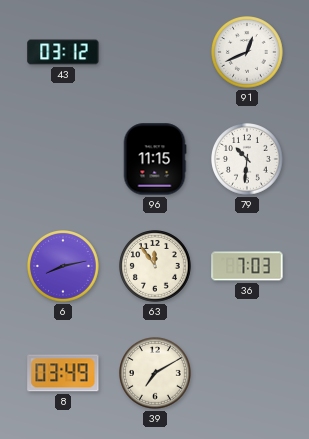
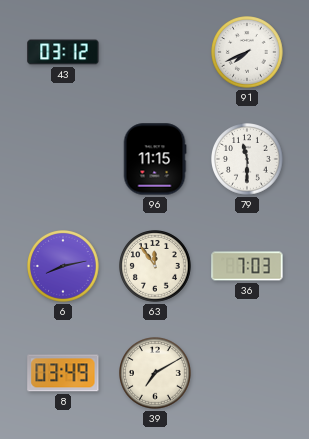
91: 12:41 -> 7:41
79: 10:31 -> 11:30
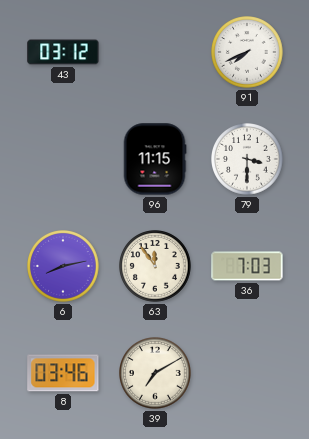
79: 11:30 -> 3:30
8: 03:49 -> 03:46
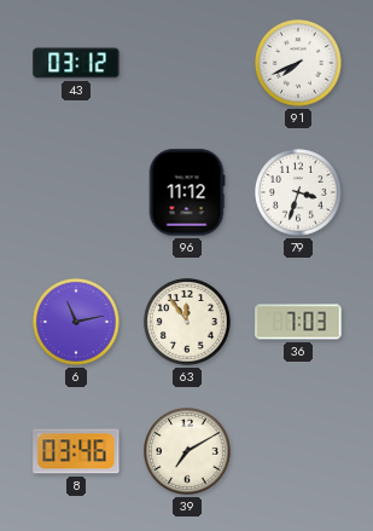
96: 11:15 -> 11:12
79: 3:30 -> 3:33
6: 8:13 -> 11:13
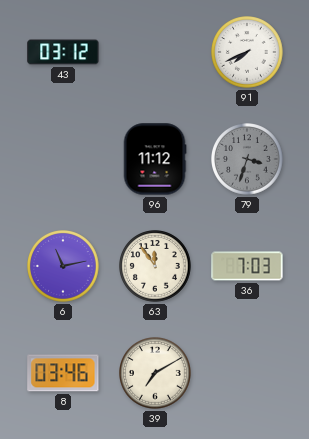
79 dial: white -> grey
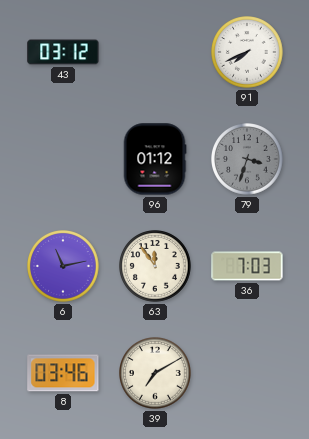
96: 11:12 -> 01:12
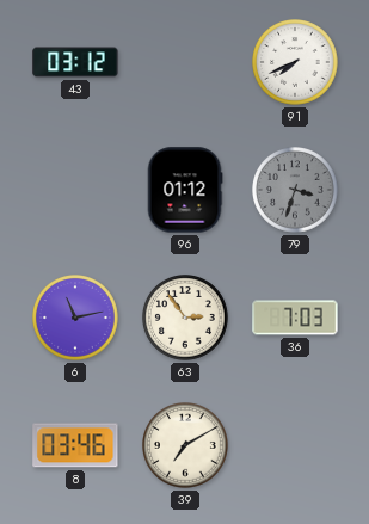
63: 11:54 -> 2:54
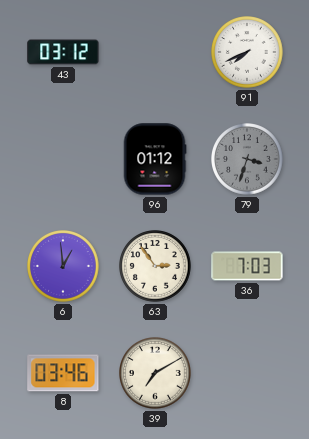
6: 11:13 -> 12:59
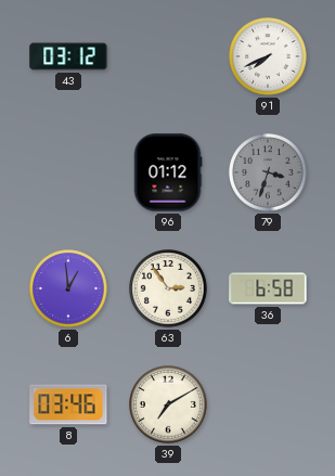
36: 7:03 -> 6:58
